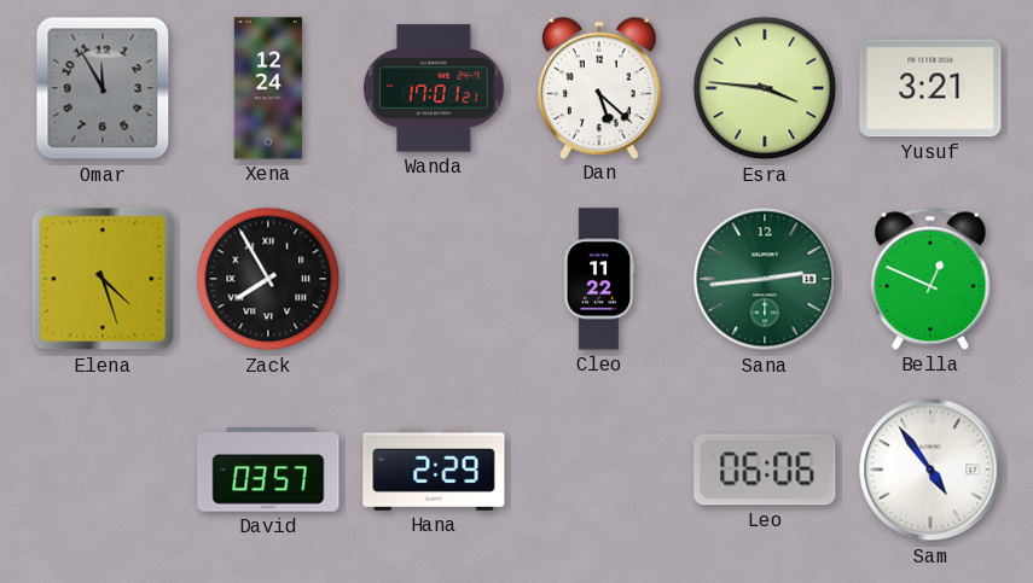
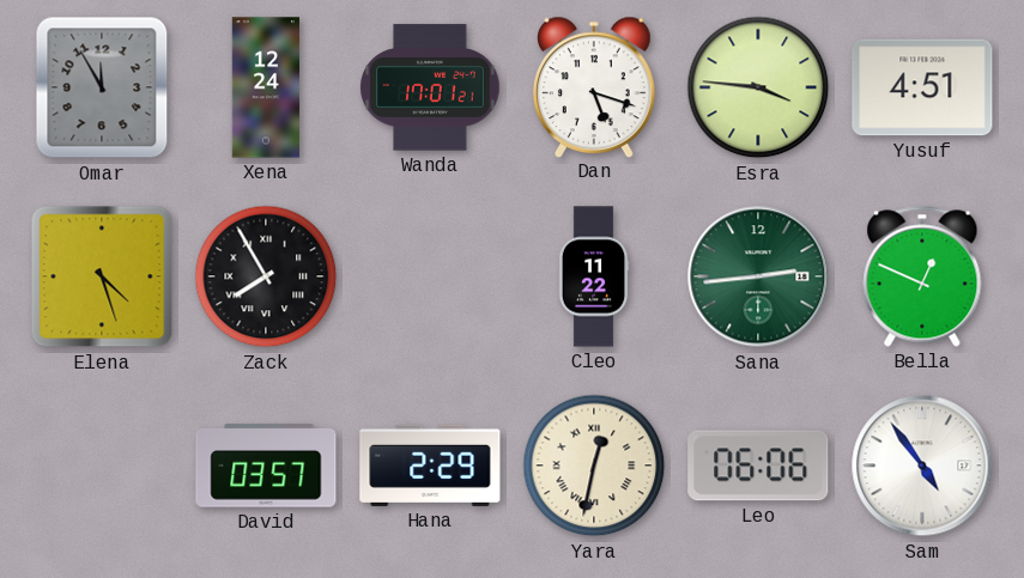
Dan: 5:22 -> 5:18
Yusuf: 3:21 -> 4:51
Yara: none -> 12:32
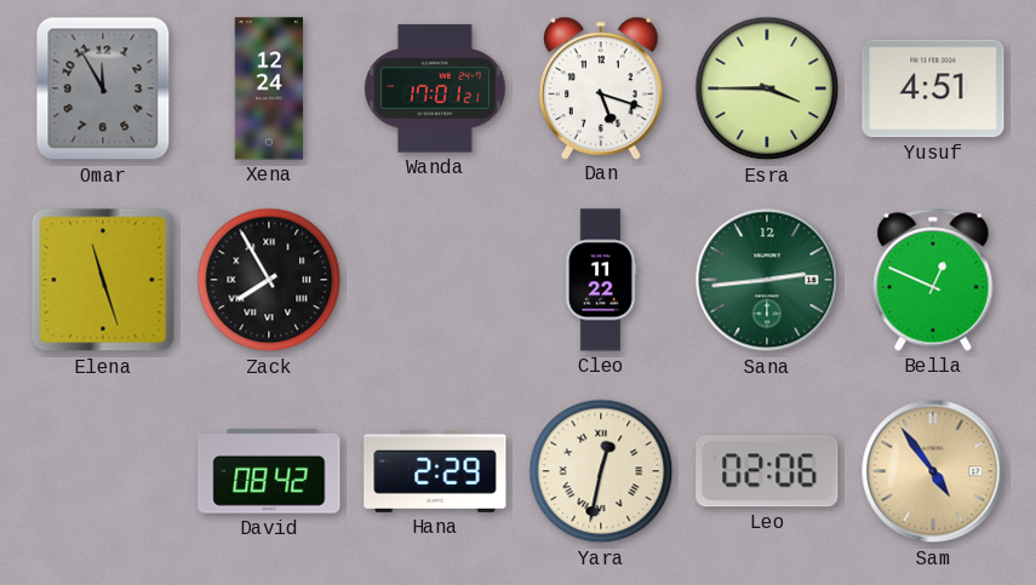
Esra: 3:46 -> 3:45
Elena: 4:27 -> 11:27
David: 03:57 -> 08:42
Leo: 06:06 -> 02:06
Sam dial: white -> champagne
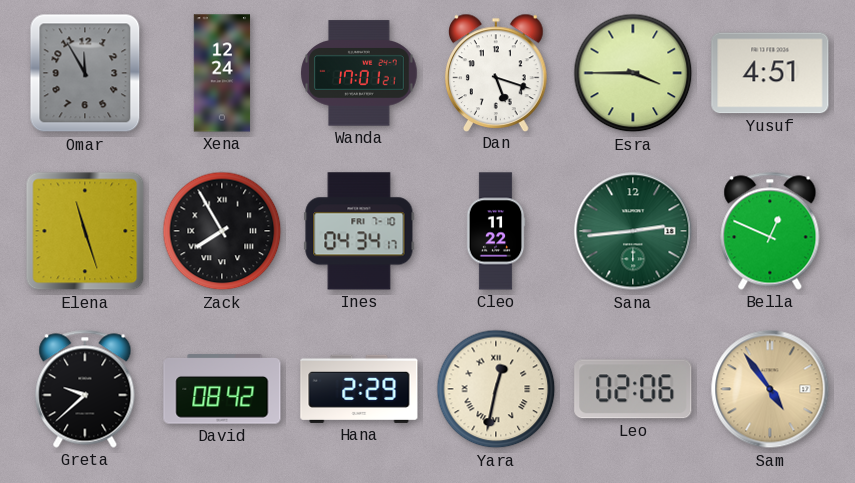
Ines: none -> 04:34
Greta: none -> 9:38
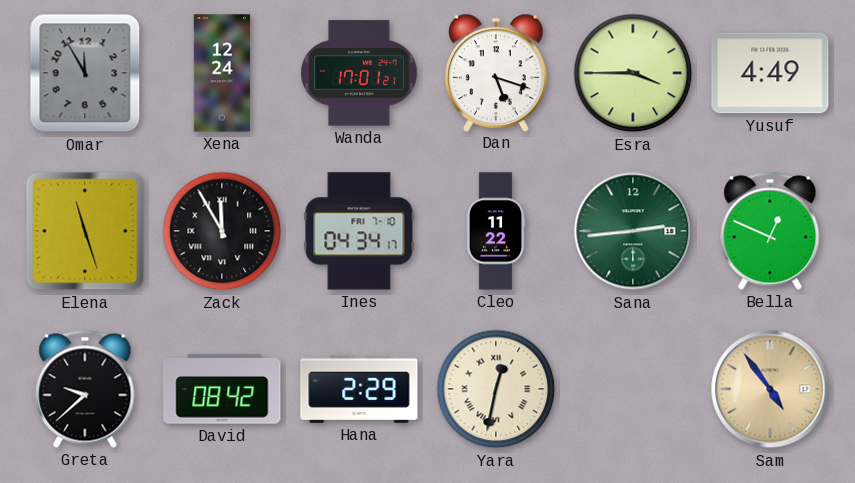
Yusuf: 4:51 -> 4:49
Zack: 7:55 -> 11:55
Leo: 02:06 -> none
